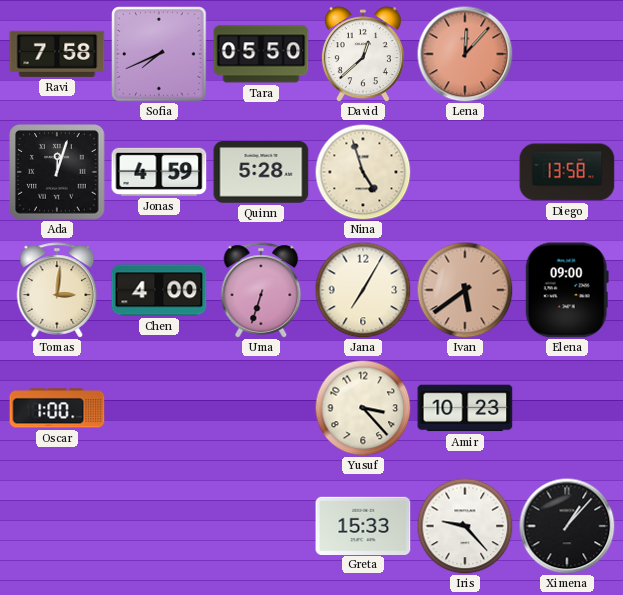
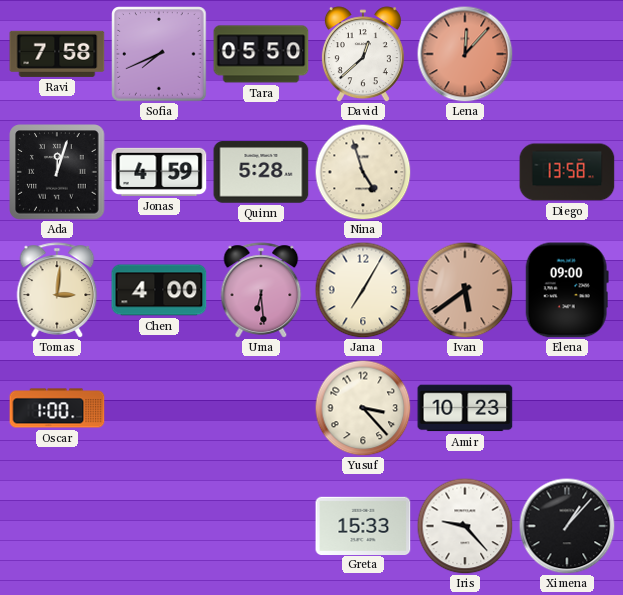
Uma: 6:33 -> 6:29
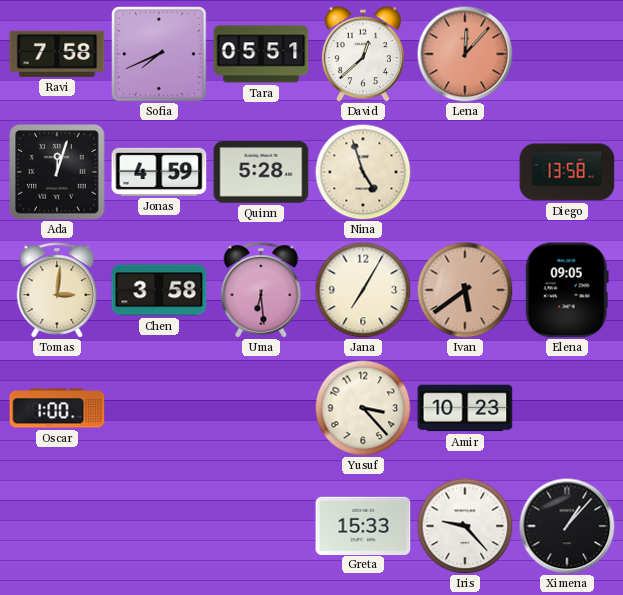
Tara: 05:50 -> 05:51
Chen: 4:00 -> 3:58
Elena: 09:00 -> 09:05
